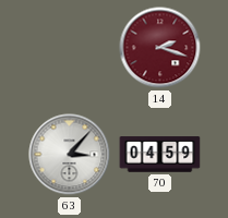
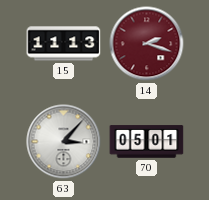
15: none -> 11:13
70: 04:59 -> 05:01
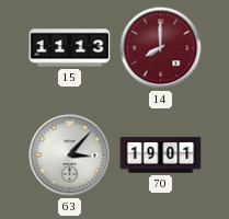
14: 2:18 -> 8:00
70: 05:01 -> 19:01
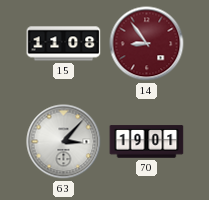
15: 11:13 -> 11:08
14: 8:00 -> 8:54
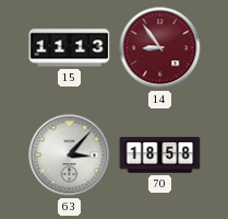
15: 11:08 -> 11:13
70: 19:01 -> 18:58
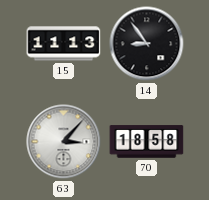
14 dial: burgundy -> black
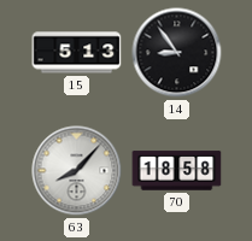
15: 11:13 -> 5:13
63: 3:07 -> 8:07
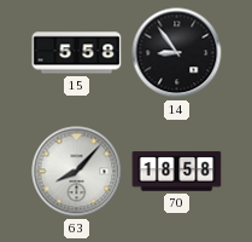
15: 5:13 -> 5:58
